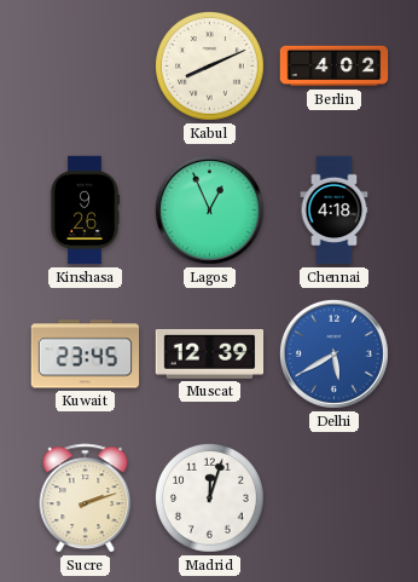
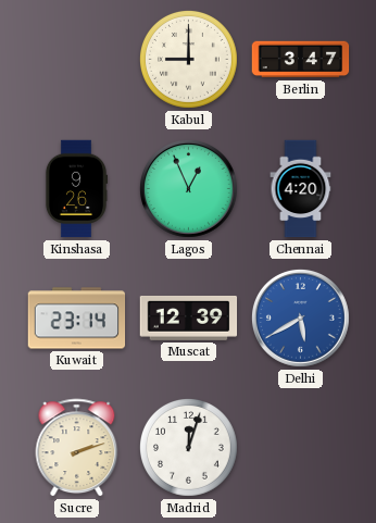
Kabul: 8:11 -> 9:00
Berlin: 4:02 -> 3:47
Chennai: 4:18 -> 4:20
Kuwait: 23:45 -> 23:14
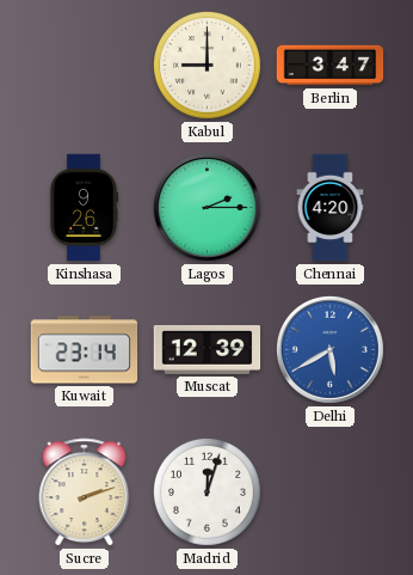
Lagos: 12:56 -> 2:15
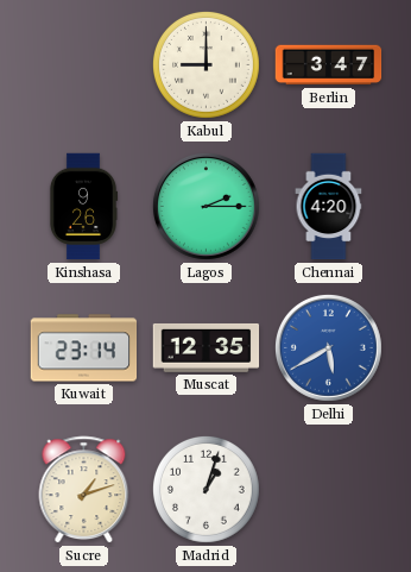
Muscat: 12:39 -> 12:35
Sucre: 2:12 -> 1:12
Madrid: 12:03 -> 1:03
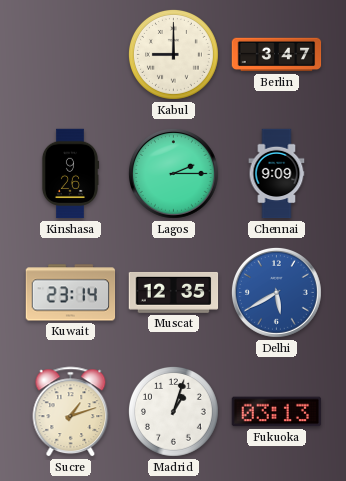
Chennai: 4:20 -> 9:09
Fukuoka: none -> 03:13
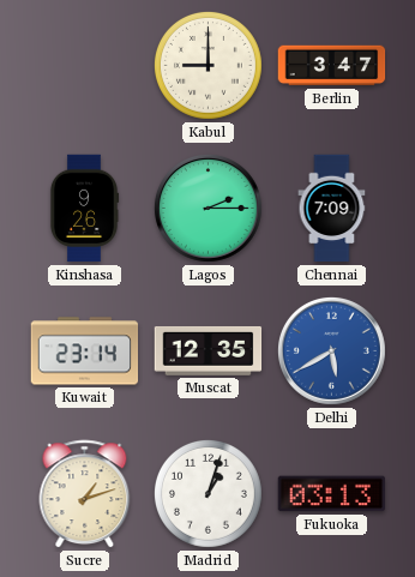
Chennai: 9:09 -> 7:09
